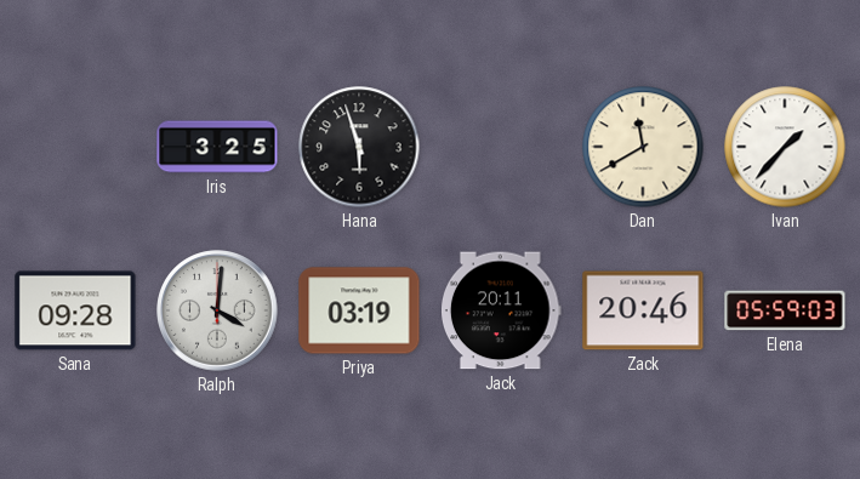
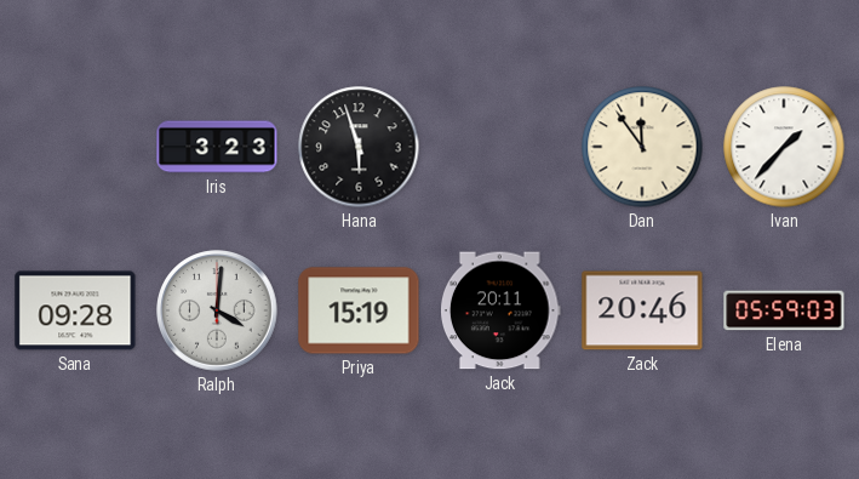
Iris: 3:25 -> 3:23
Dan: 11:40 -> 11:54
Priya: 03:19 -> 15:19
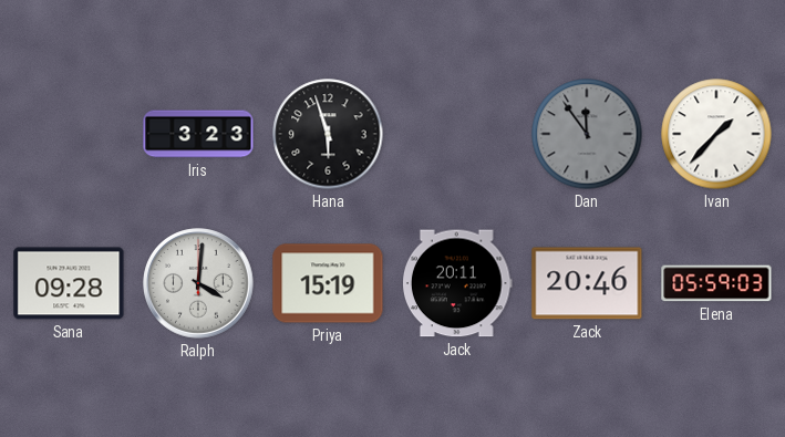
Dan dial: cream -> grey
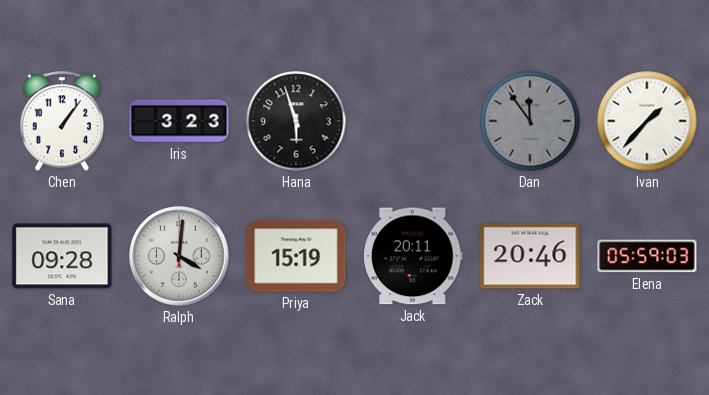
Chen: none -> 1:06
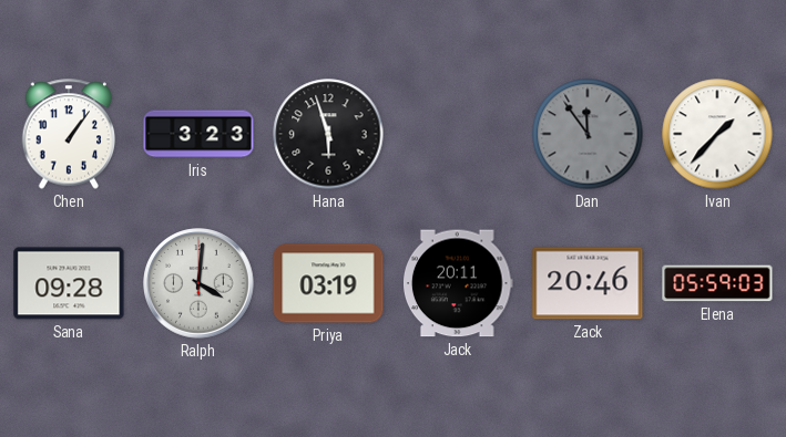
Priya: 15:19 -> 03:19
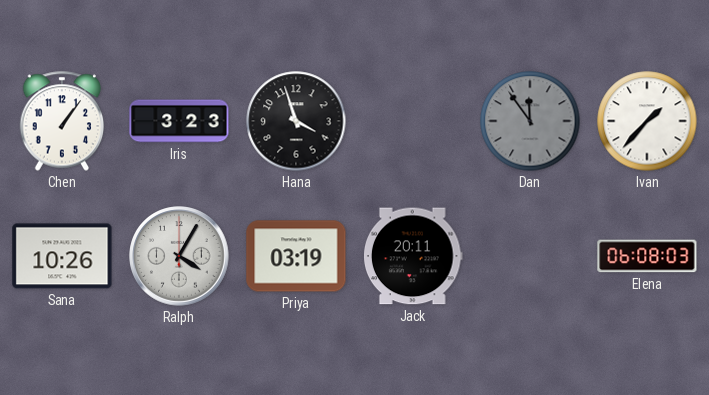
Hana: 5:57 -> 3:57
Sana: 09:28 -> 10:26
Ralph: 4:01 -> 4:05
Zack: 20:46 -> none
Elena: 05:59 -> 06:08
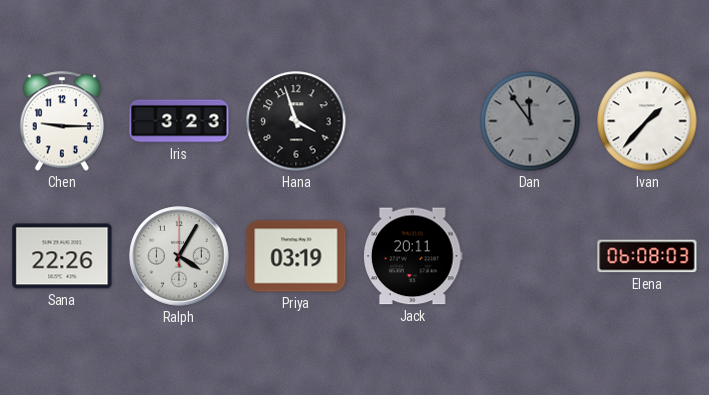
Chen: 1:06 -> 9:15
Sana: 10:26 -> 22:26
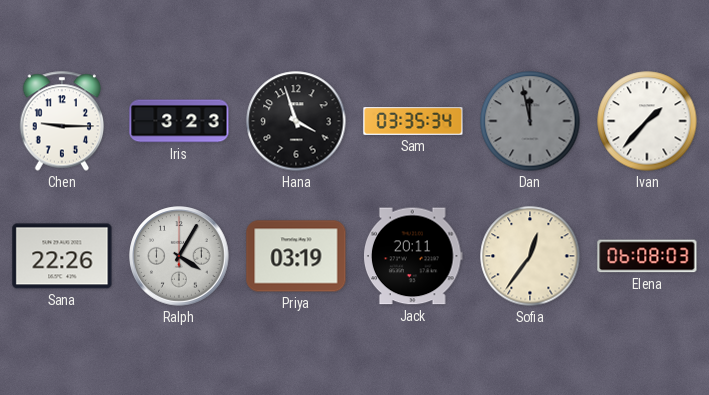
Sam: none -> 03:35
Dan: 11:54 -> 11:58
Sofia: none -> 12:36
